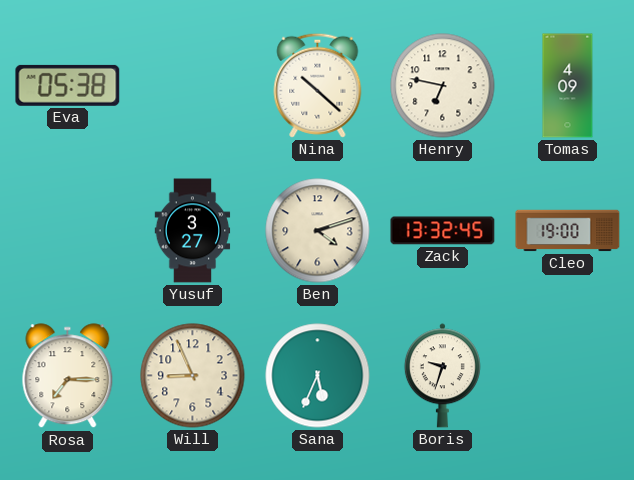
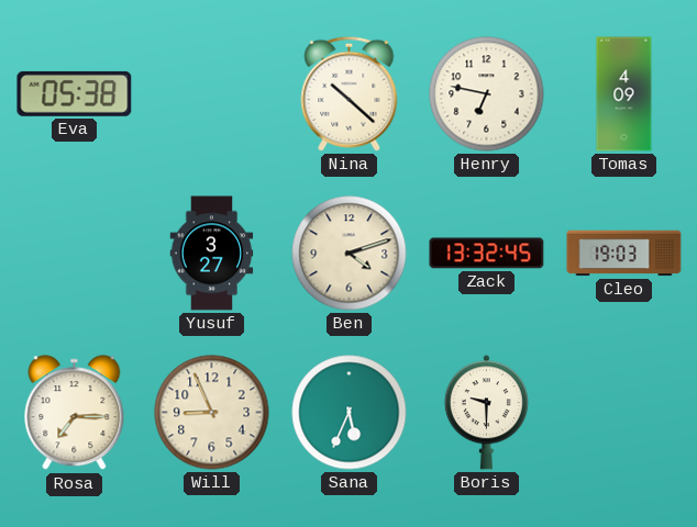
Cleo: 19:00 -> 19:03
Boris: 9:33 -> 9:30
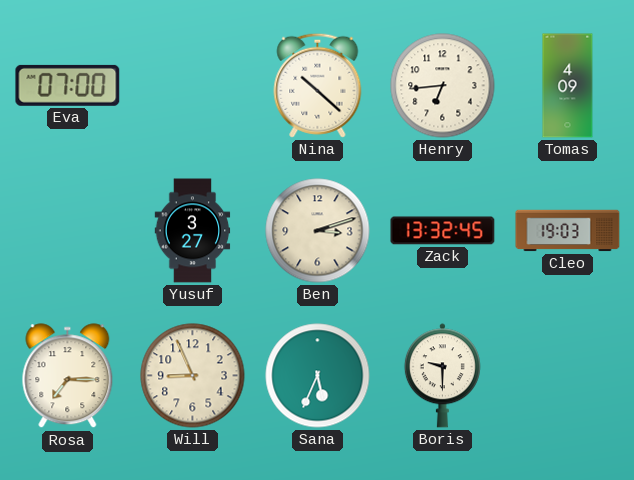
Eva: 05:38 -> 07:00
Henry: 6:47 -> 6:44
Ben: 4:12 -> 3:12
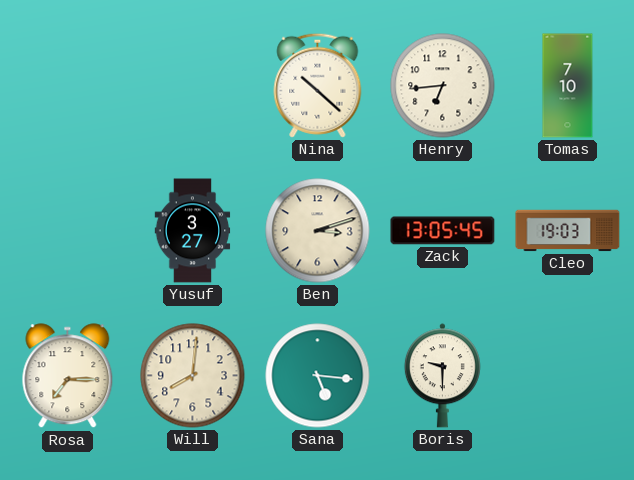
Eva: 07:00 -> none
Tomas: 4:09 -> 7:10
Zack: 13:32 -> 13:05
Will: 8:56 -> 8:01
Sana: 5:34 -> 5:16
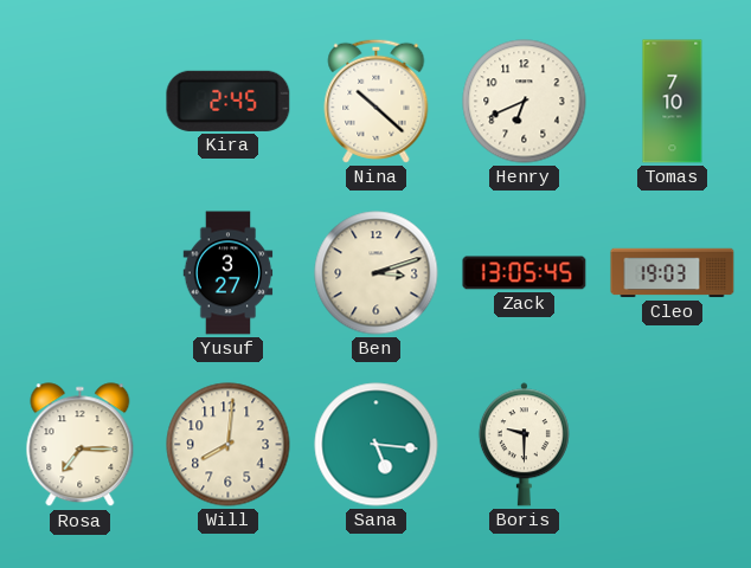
Kira: none -> 2:45
Henry: 6:44 -> 6:41
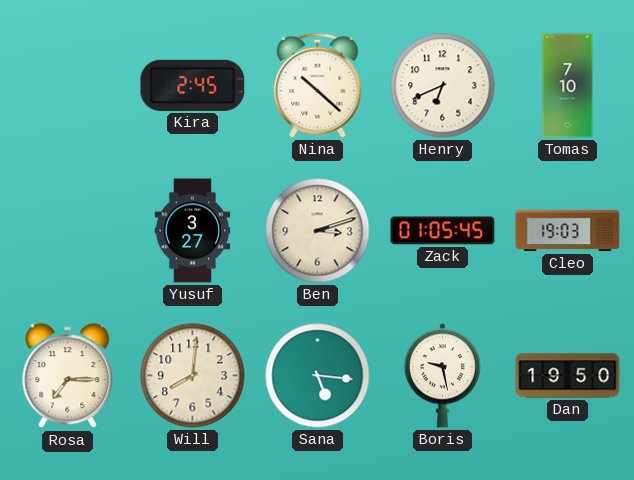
Zack: 13:05 -> 01:05
Boris: 9:30 -> 9:28
Dan: none -> 19:50
